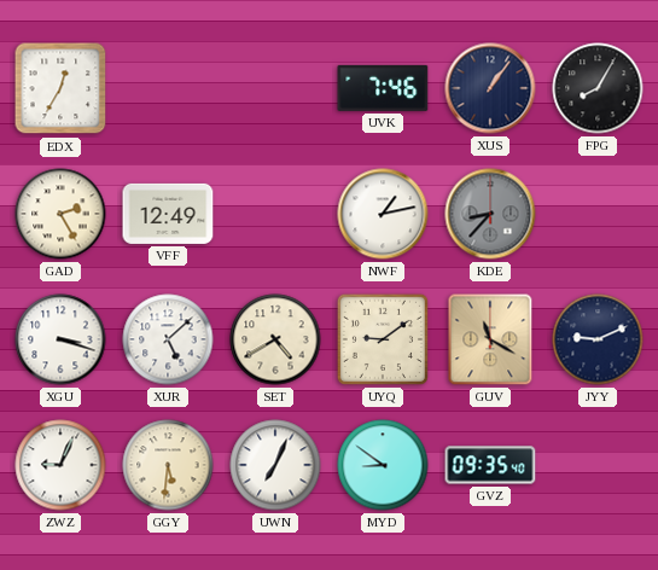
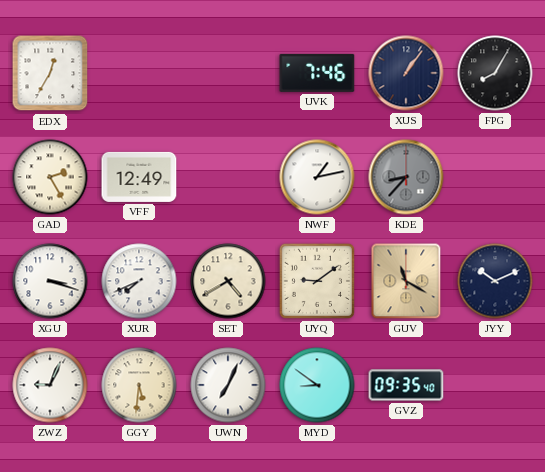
XUR: 5:08 -> 7:41
JYY: 9:11 -> 10:11
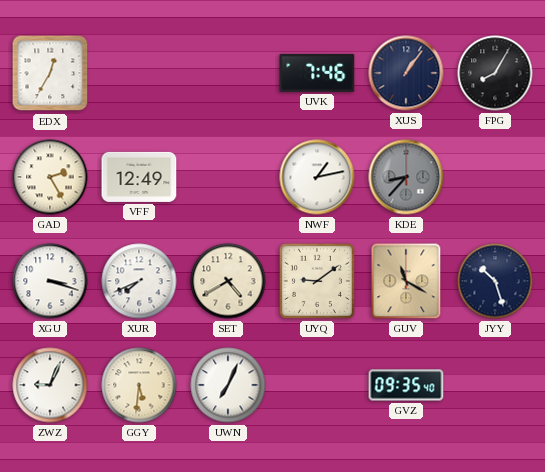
JYY: 10:11 -> 10:27
MYD: 8:51 -> none
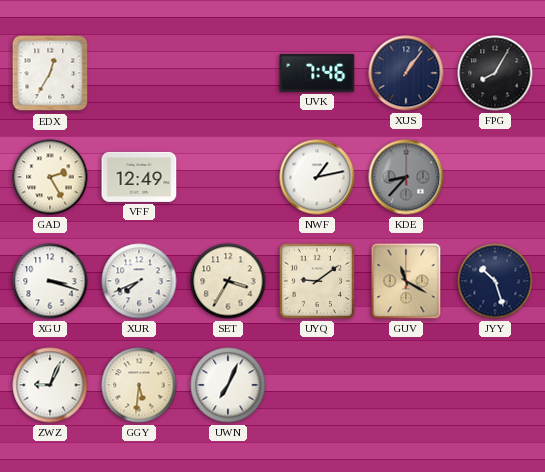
SET: 4:40 -> 3:35
GVZ: 09:35 -> none
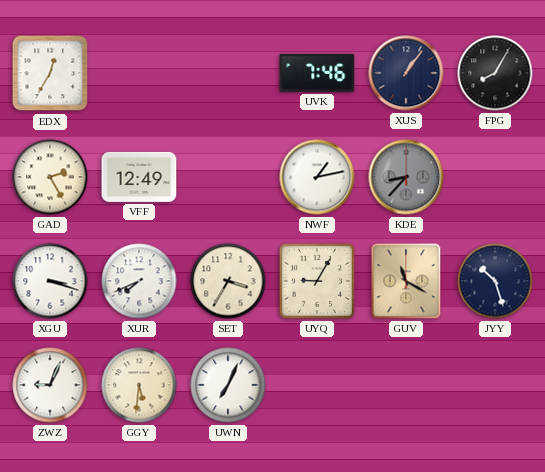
UYQ: 9:09 -> 9:05
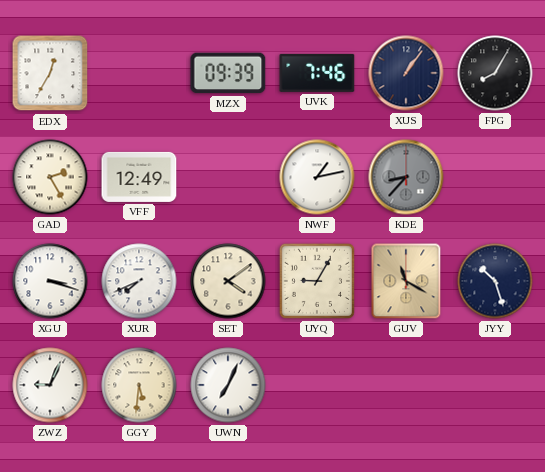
MZX: none -> 09:39
SET: 3:35 -> 4:09
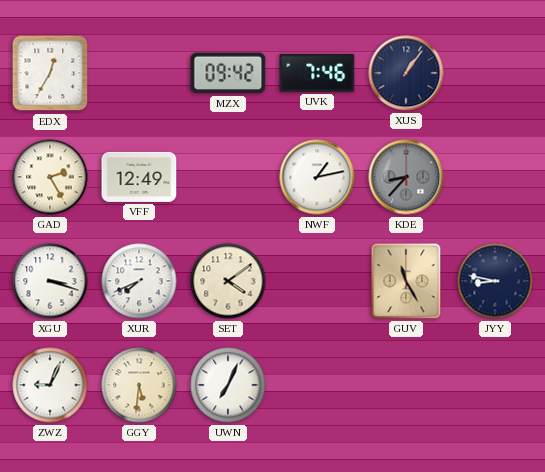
MZX: 09:39 -> 09:42
FPG: 8:05 -> none
UYQ: 9:05 -> none
GUV: 11:20 -> 11:25
JYY: 10:27 -> 8:47
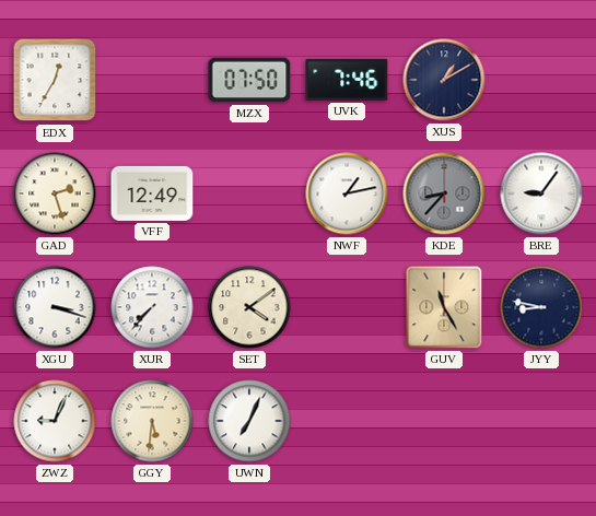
MZX: 09:42 -> 07:50
XUS: 1:06 -> 1:10
GAD: 2:25 -> 2:27
BRE: none -> 9:06
XUR: 7:41 -> 7:37
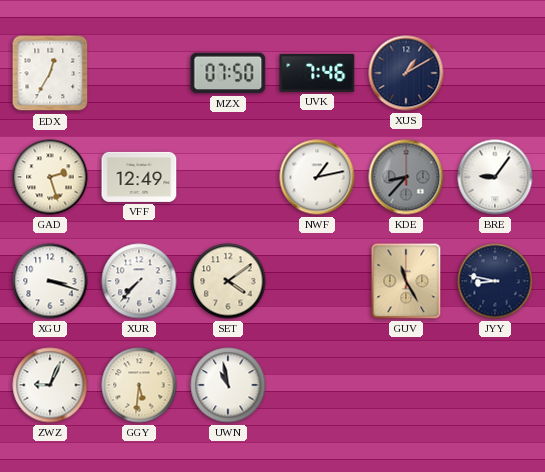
UWN: 7:04 -> 10:58
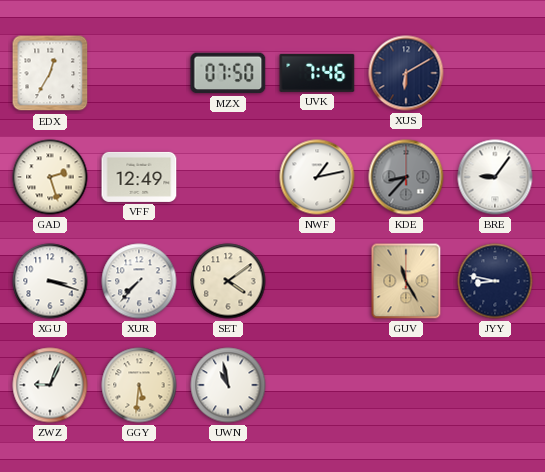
XUS: 1:10 -> 6:10
